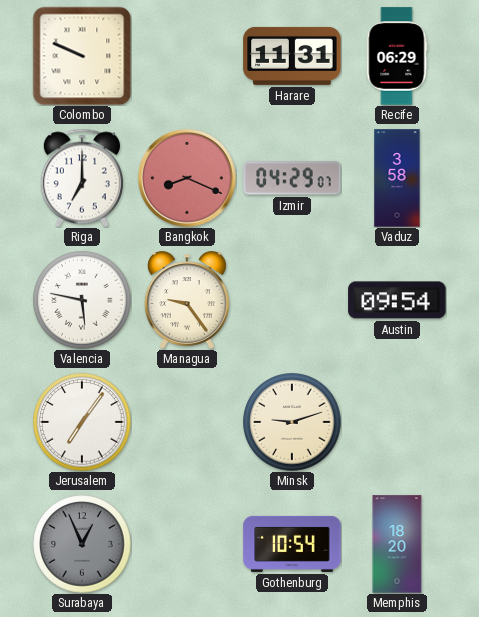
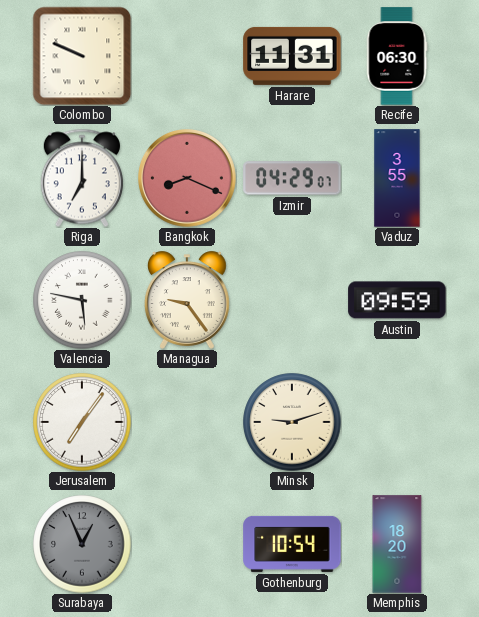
Recife: 06:29 -> 06:30
Vaduz: 3:58 -> 3:55
Austin: 09:54 -> 09:59
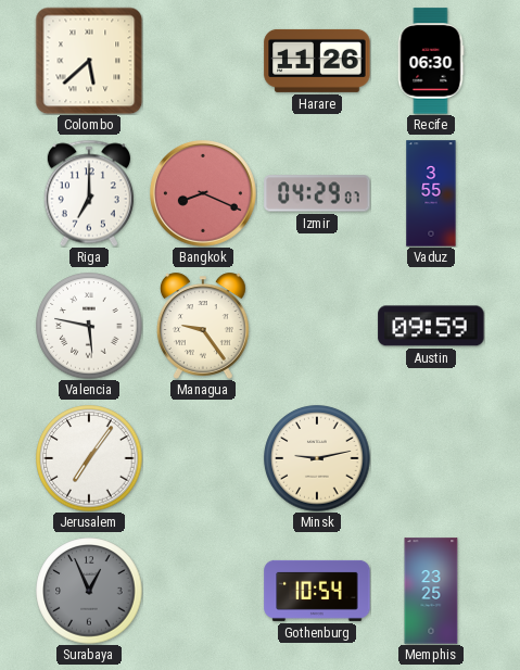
Colombo: 9:49 -> 5:38
Harare: 11:31 -> 11:26
Minsk: 9:12 -> 9:13
Memphis: 18:20 -> 23:25
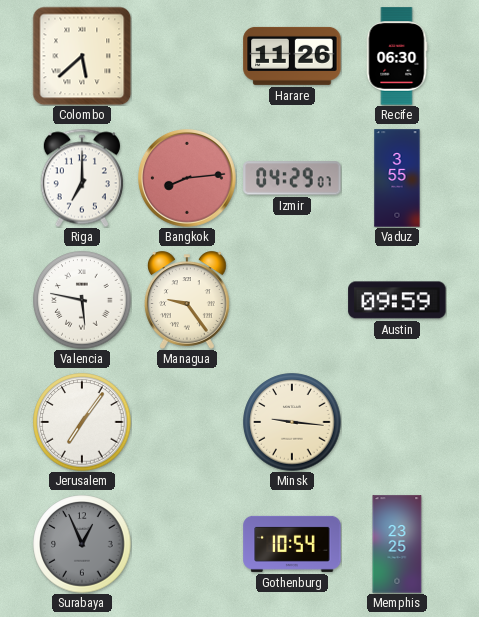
Bangkok: 8:19 -> 8:14
Minsk: 9:13 -> 9:16
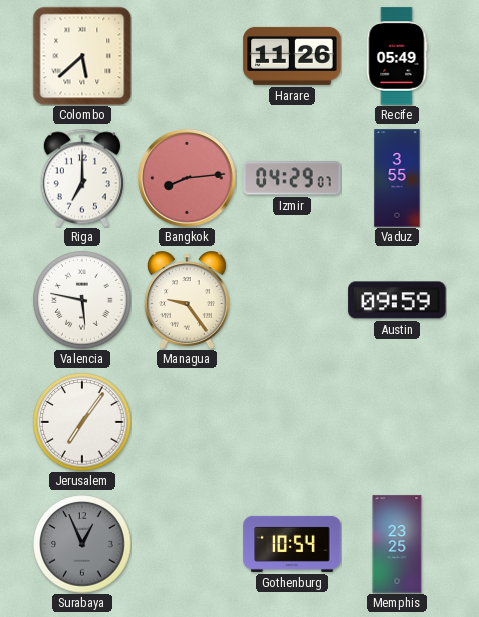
Recife: 06:30 -> 05:49
Minsk: 9:16 -> none
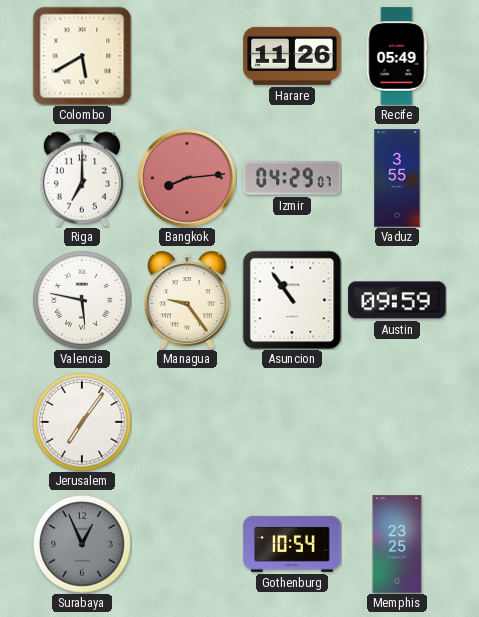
Colombo: 5:38 -> 5:40
Asuncion: none -> 10:54
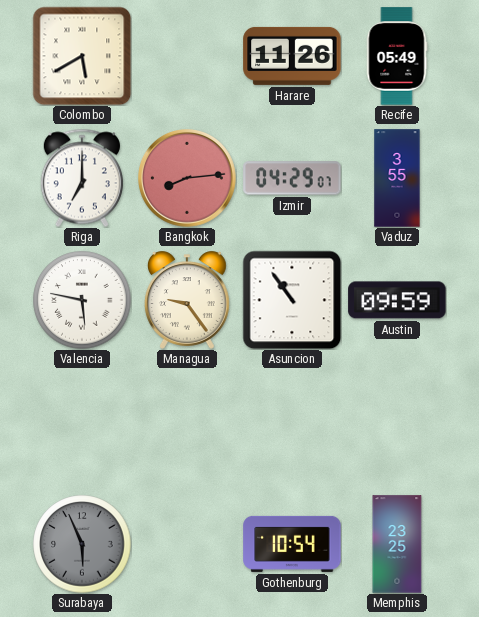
Jerusalem: 7:06 -> none
Surabaya: 12:56 -> 5:56
